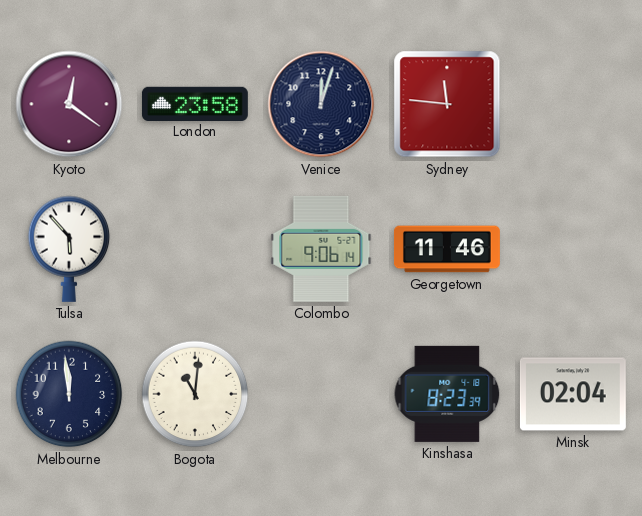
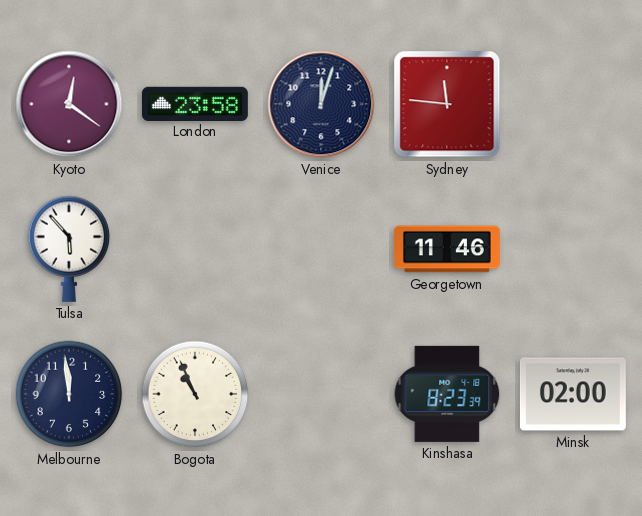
Colombo: 9:06 -> none
Bogota: 11:01 -> 10:56
Minsk: 02:04 -> 02:00
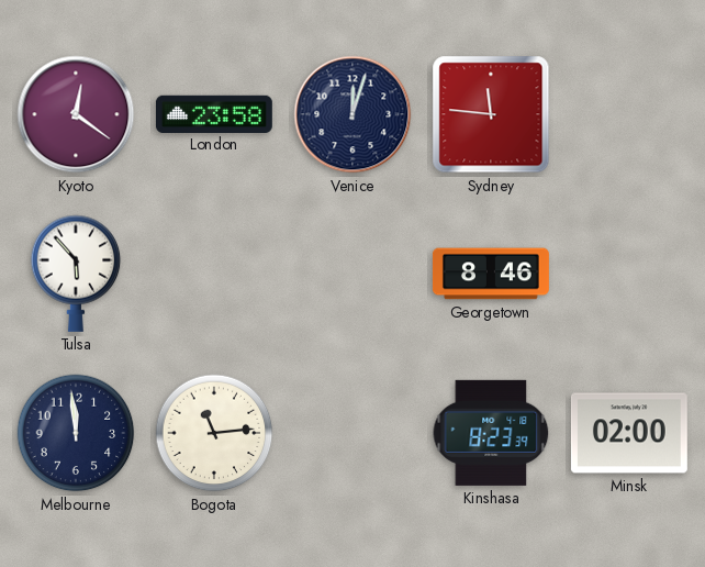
Georgetown: 11:46 -> 8:46
Bogota: 10:56 -> 11:14
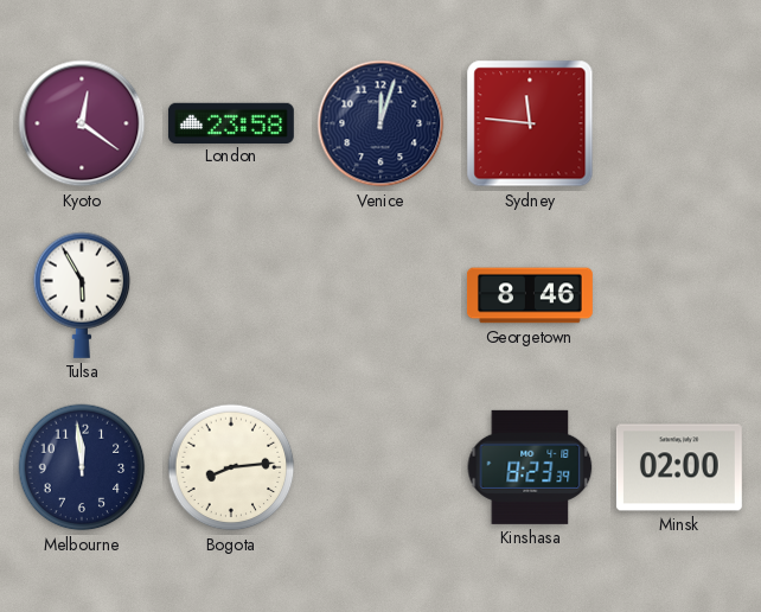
Tulsa: 5:53 -> 5:55
Bogota: 11:14 -> 8:14
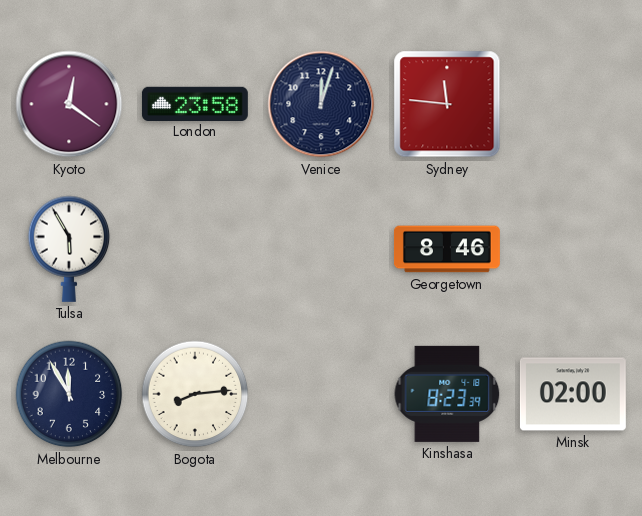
Melbourne: 11:59 -> 11:55
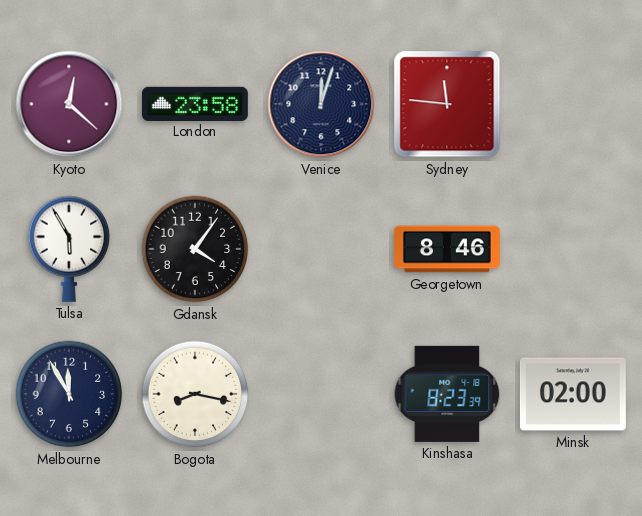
Kyoto: 12:21 -> 12:22
Gdansk: none -> 4:06
Bogota: 8:14 -> 8:17
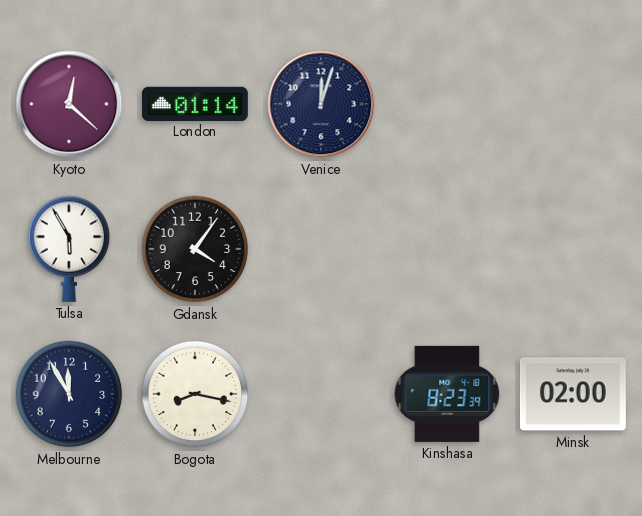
London: 23:58 -> 01:14
Sydney: 11:46 -> none
Georgetown: 8:46 -> none
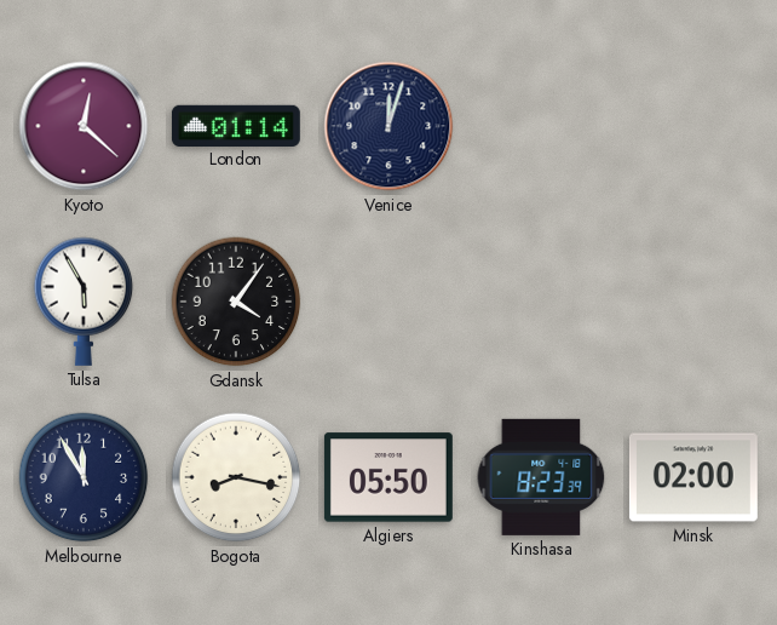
Algiers: none -> 05:50
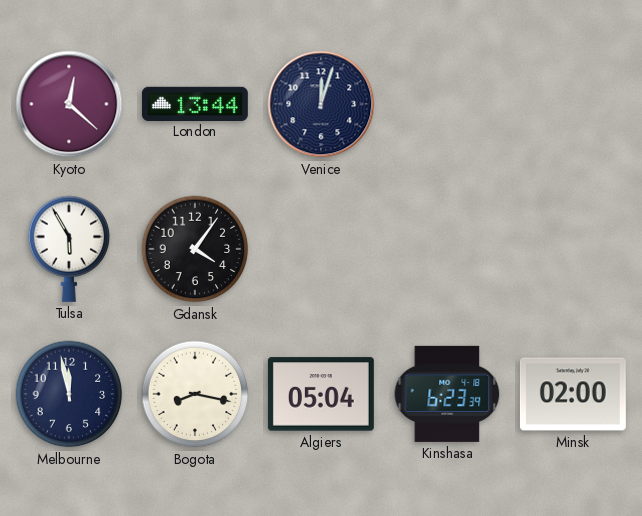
London: 01:14 -> 13:44
Melbourne: 11:55 -> 11:58
Algiers: 05:50 -> 05:04
Kinshasa: 8:23 -> 6:23
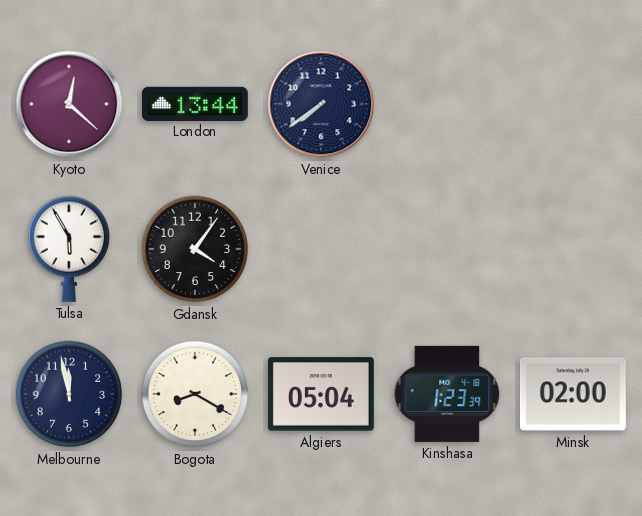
Venice: 12:03 -> 7:39
Bogota: 8:17 -> 8:20
Kinshasa: 6:23 -> 1:23
